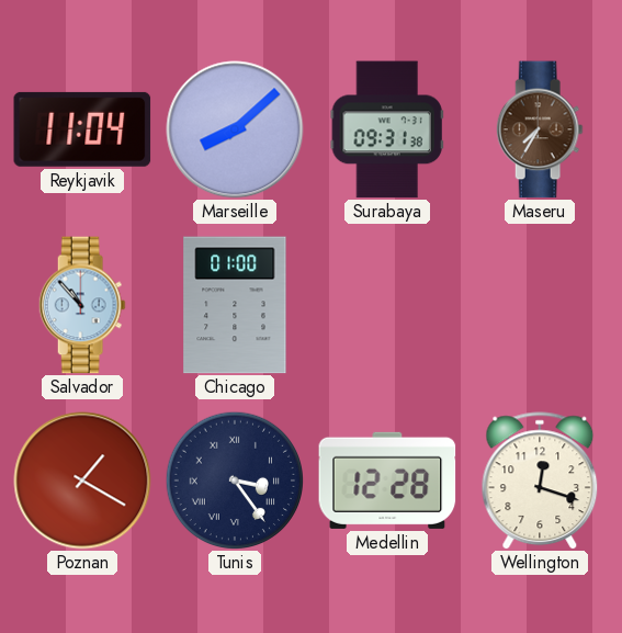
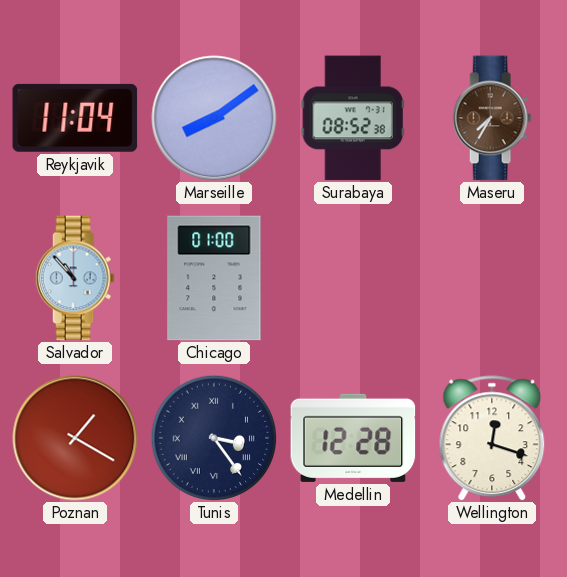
Marseille: 8:08 -> 8:09
Surabaya: 09:31 -> 08:52
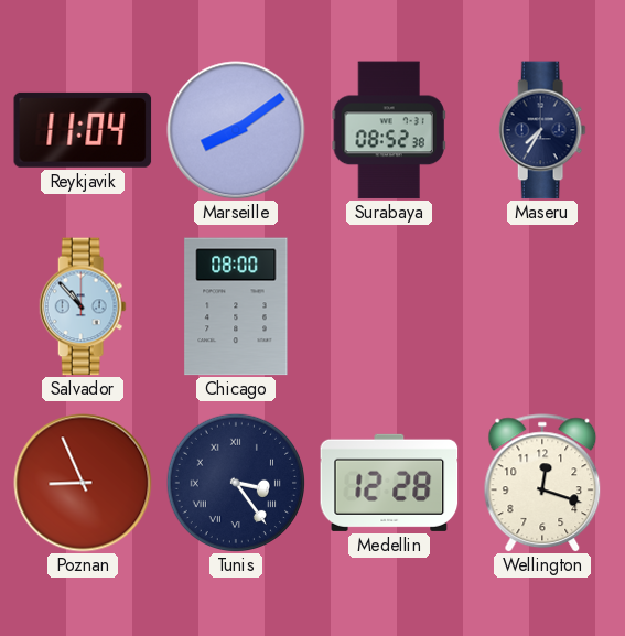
Maseru dial: brown -> navy
Chicago: 01:00 -> 08:00
Poznan: 1:20 -> 8:56
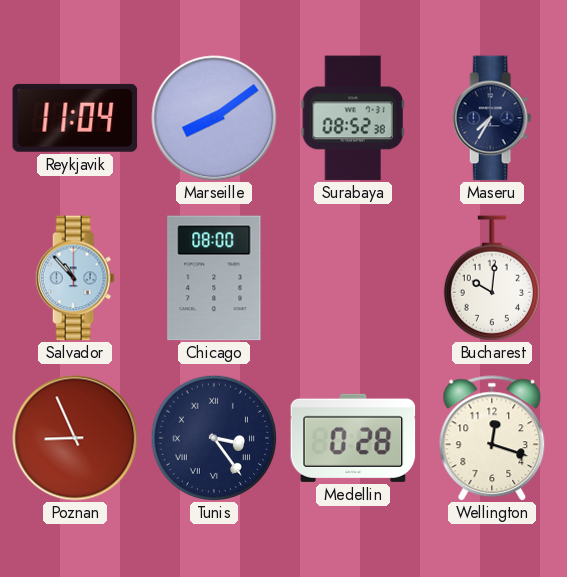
Bucharest: none -> 10:01
Medellin: 12:28 -> 0:28
